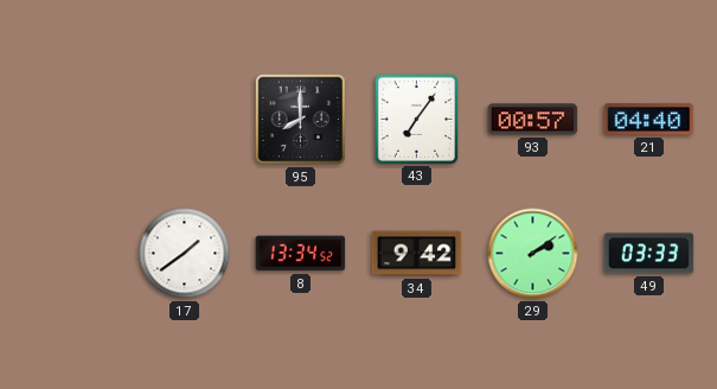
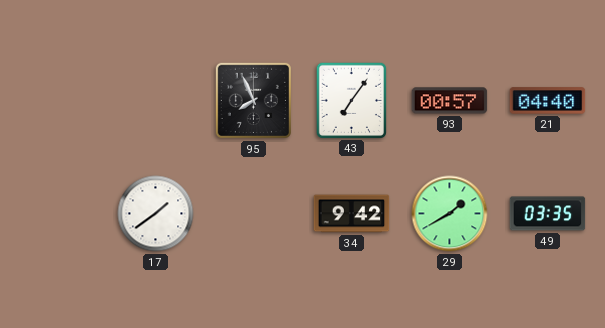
95: 8:00 -> 7:56
8: 13:34 -> none
29: 2:09 -> 1:40
49: 03:33 -> 03:35
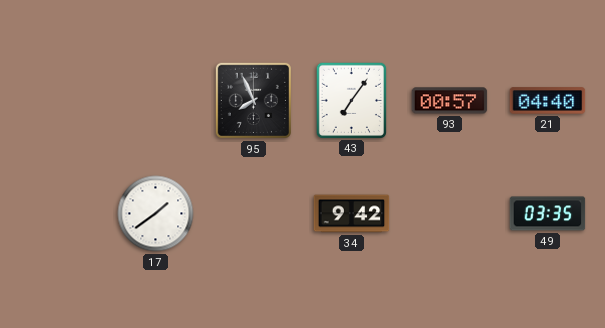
29: 1:40 -> none
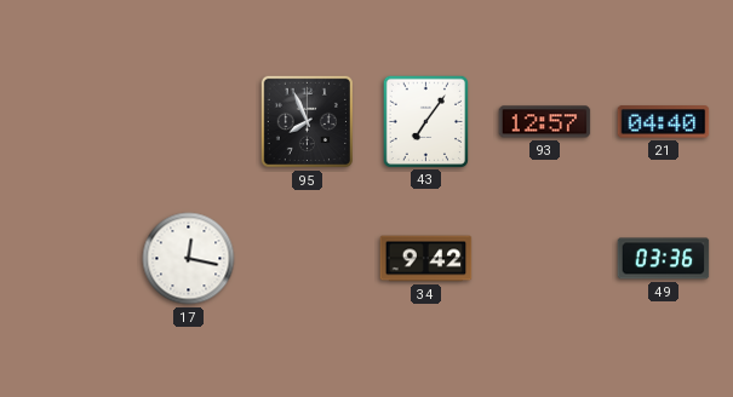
93: 00:57 -> 12:57
17: 1:39 -> 12:17
49: 03:35 -> 03:36
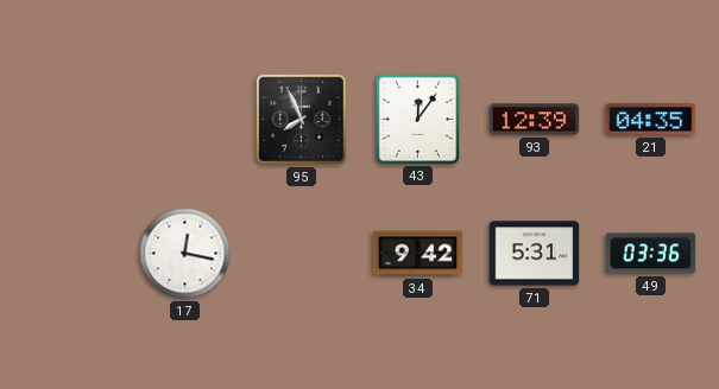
43: 7:06 -> 12:06
93: 12:57 -> 12:39
21: 04:40 -> 04:35
71: none -> 5:31
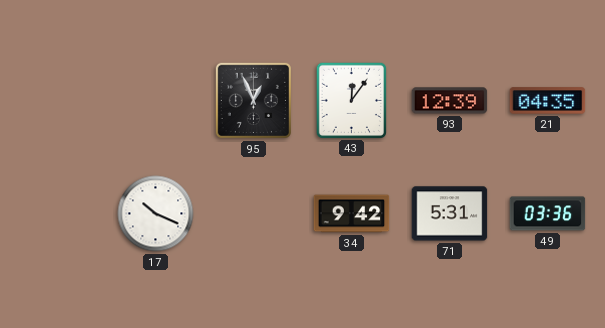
95: 7:56 -> 12:56
17: 12:17 -> 10:19
